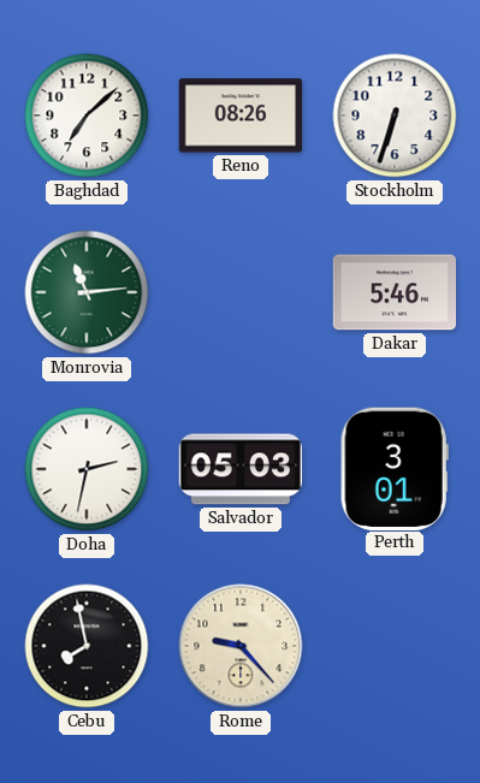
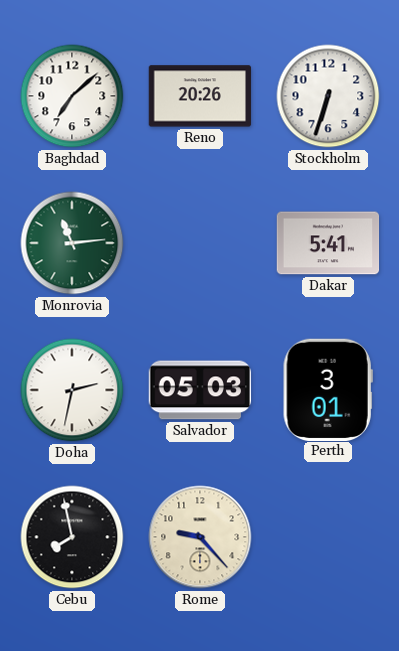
Reno: 08:26 -> 20:26
Dakar: 5:46 -> 5:41
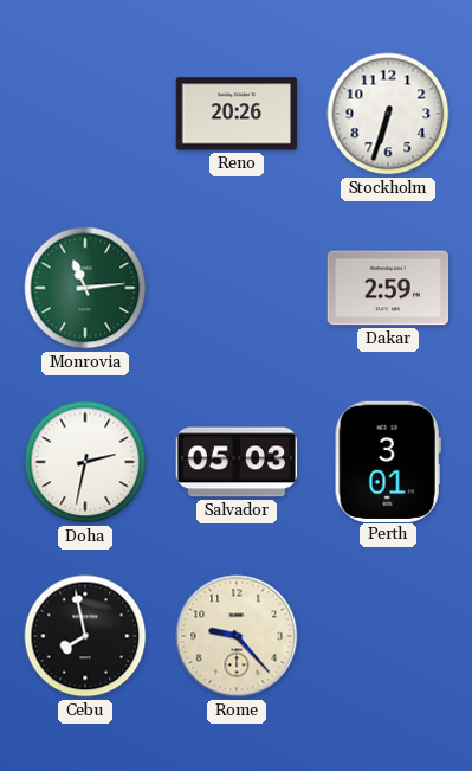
Baghdad: 7:08 -> none
Dakar: 5:41 -> 2:59
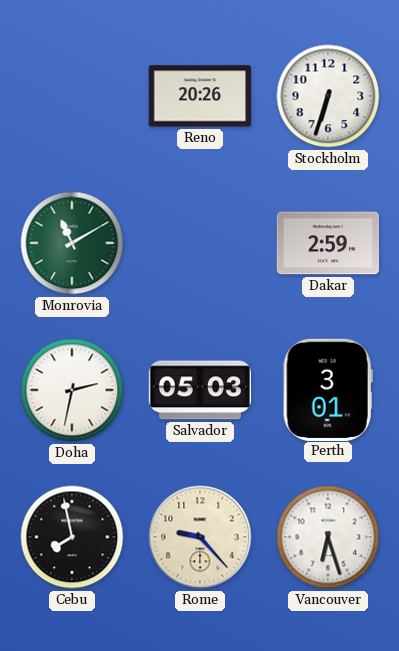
Monrovia: 11:14 -> 11:10
Vancouver: none -> 6:27
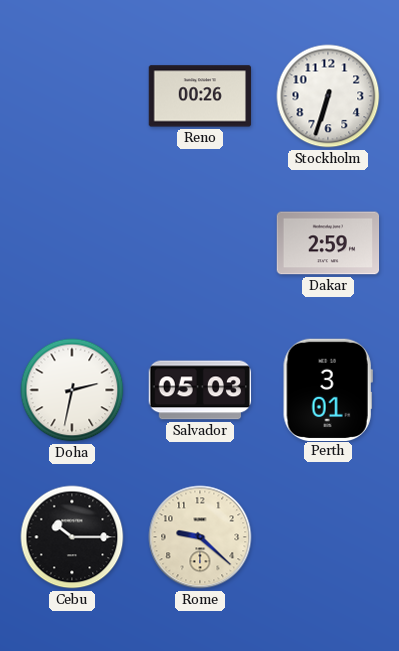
Reno: 20:26 -> 00:26
Monrovia: 11:10 -> none
Cebu: 7:58 -> 10:15
Rome: 9:23 -> 9:22
Vancouver: 6:27 -> none
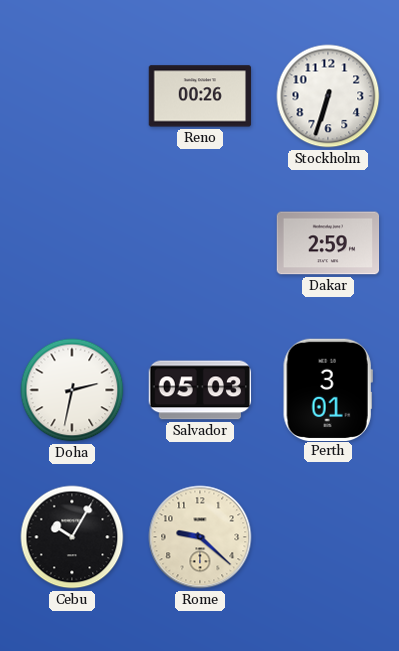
Cebu: 10:15 -> 10:05
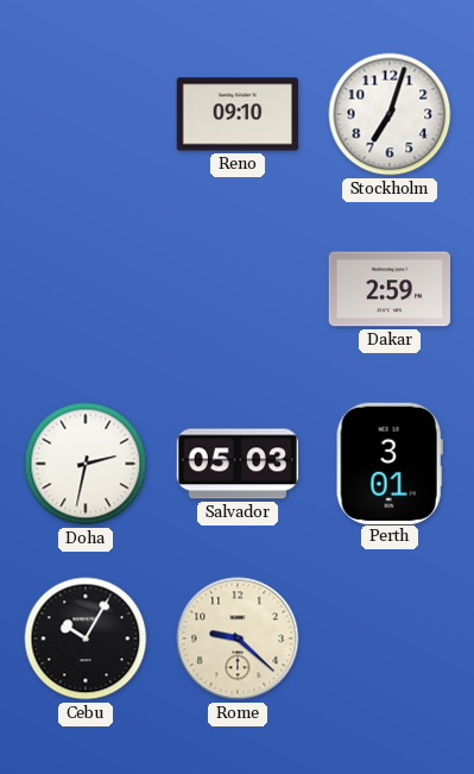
Reno: 00:26 -> 09:10
Stockholm: 6:33 -> 7:03
